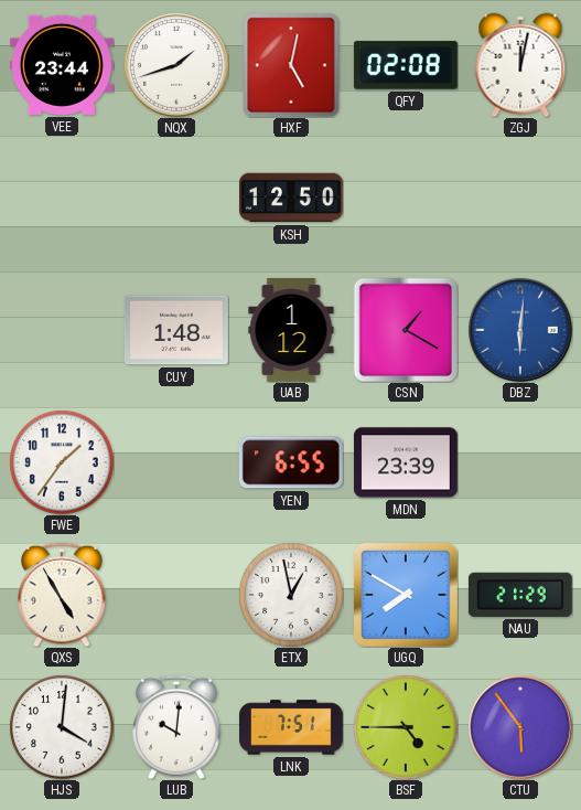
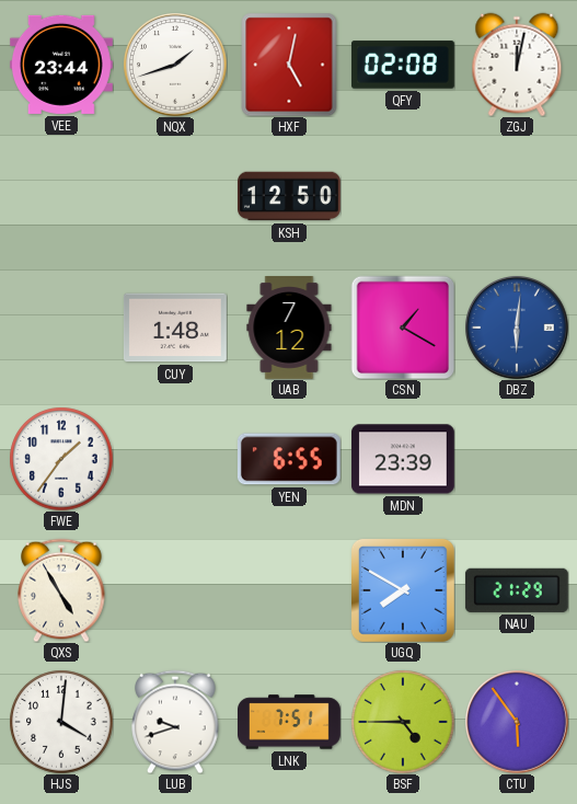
UAB: 1:12 -> 7:12
ETX: 12:58 -> none
LUB: 10:01 -> 9:42
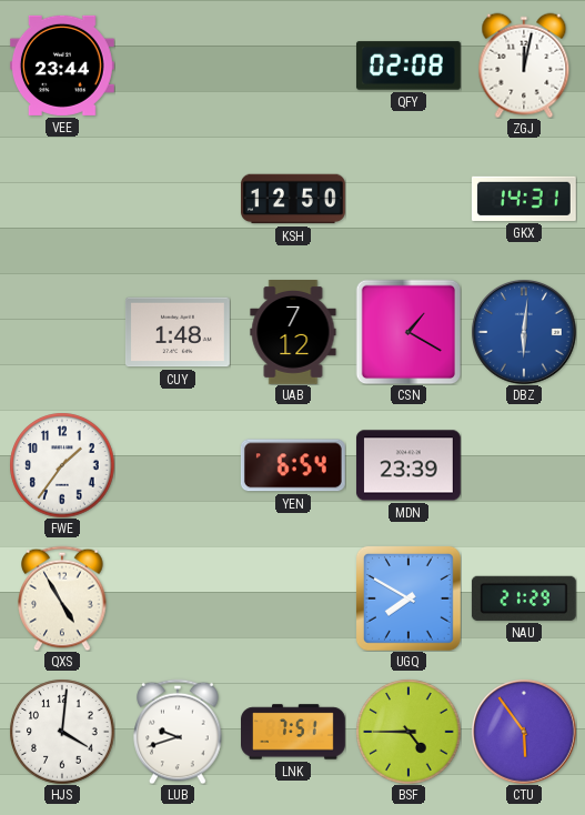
NQX: 1:42 -> none
HXF: 5:02 -> none
GKX: none -> 14:31
YEN: 6:55 -> 6:54
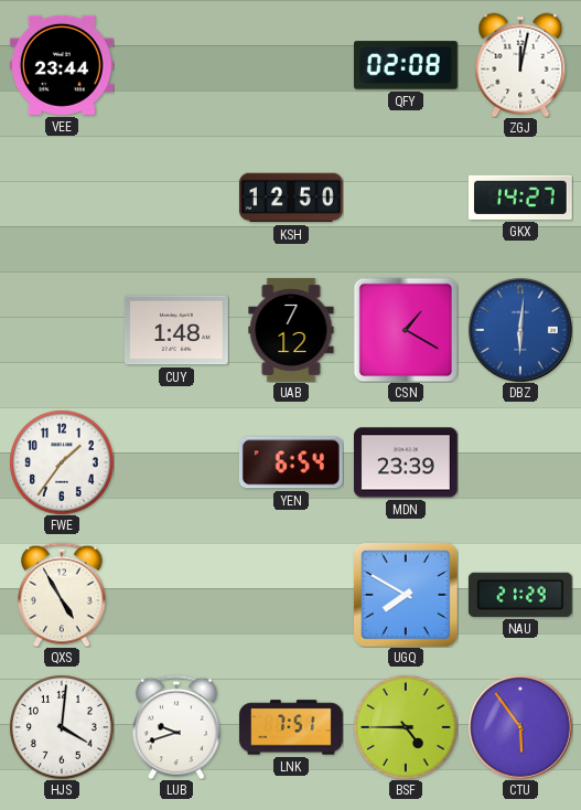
GKX: 14:31 -> 14:27
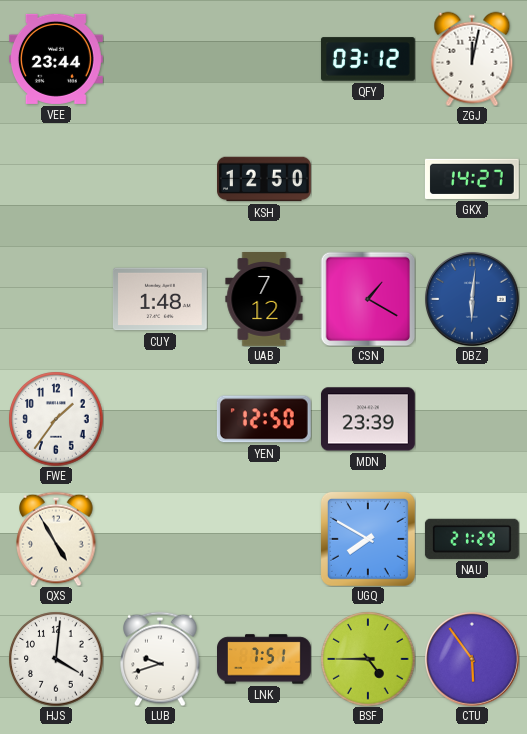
QFY: 02:08 -> 03:12
YEN: 6:54 -> 12:50
